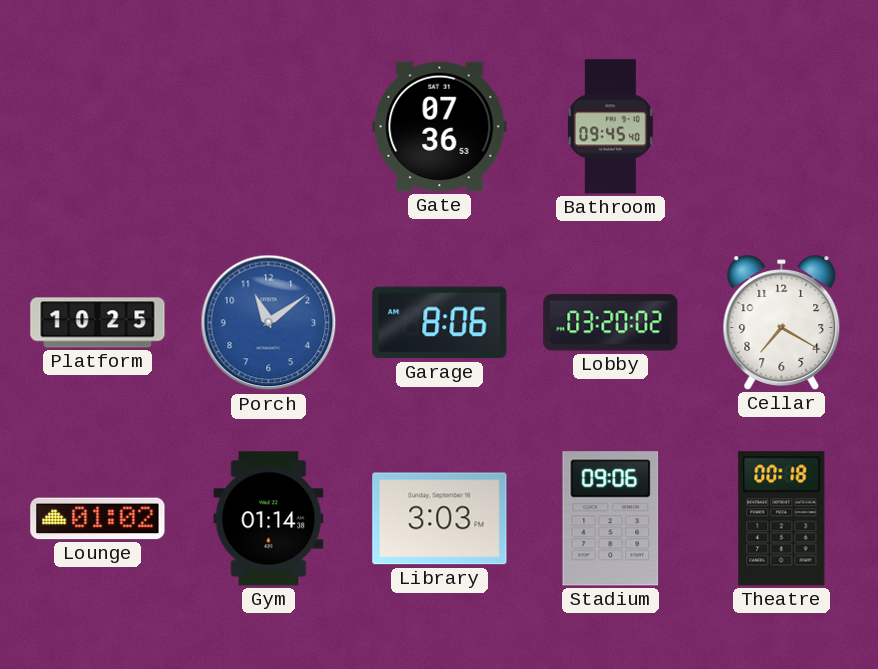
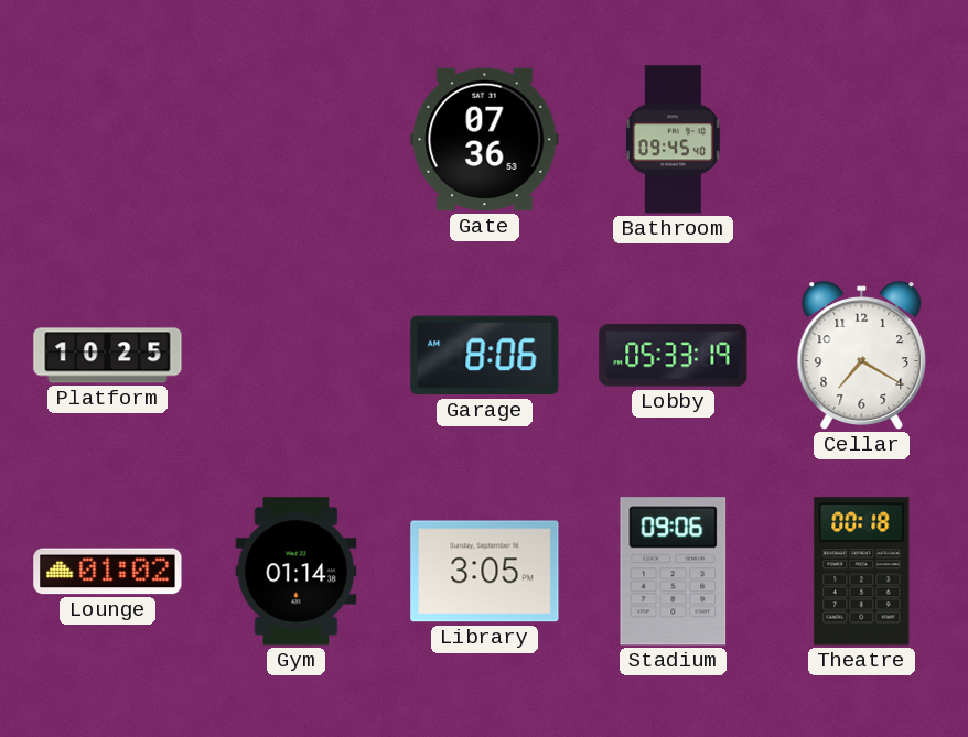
Porch: 11:09 -> none
Lobby: 03:20 -> 05:33
Library: 3:03 -> 3:05
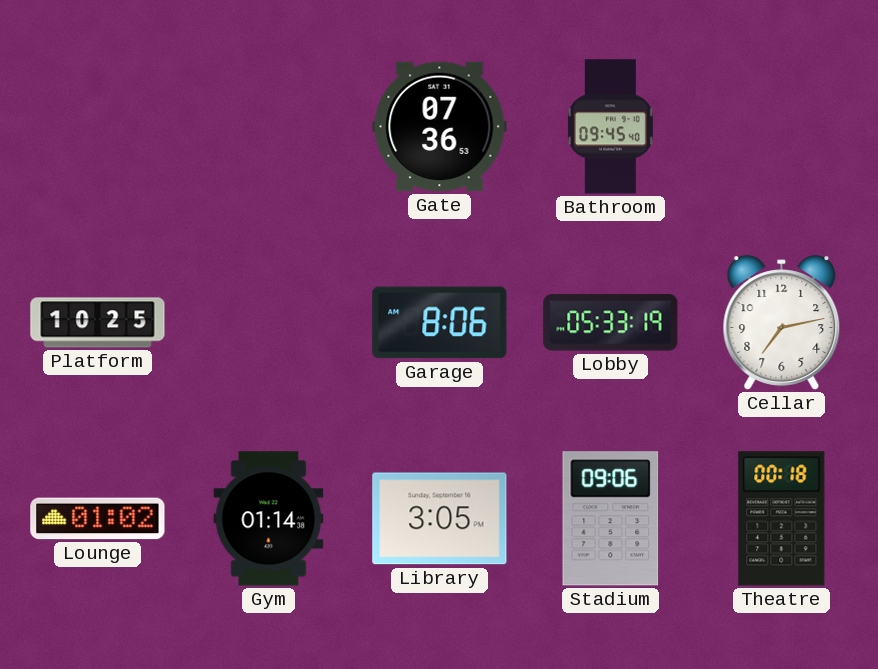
Cellar: 7:20 -> 7:13
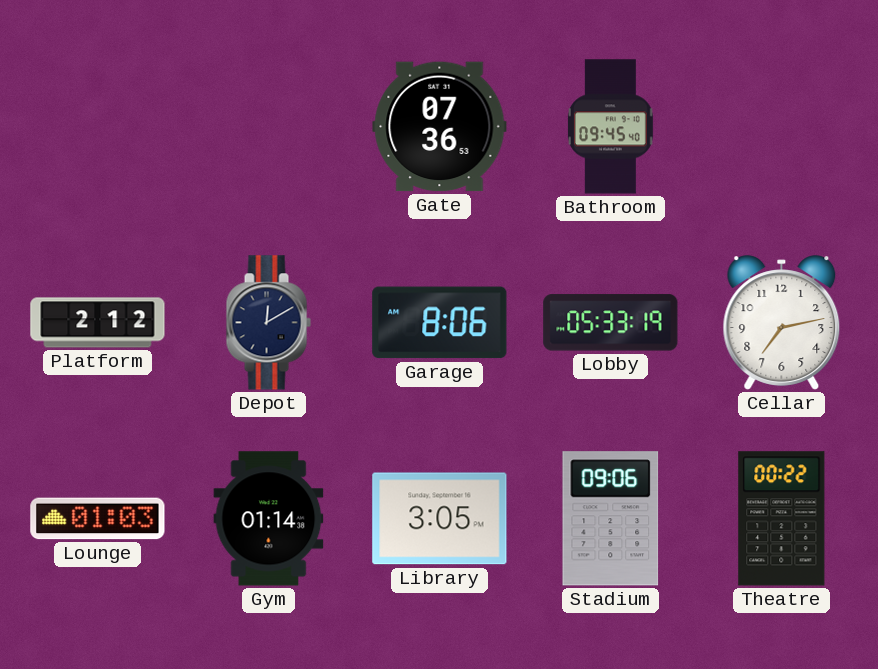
Platform: 10:25 -> 2:12
Depot: none -> 12:10
Lounge: 01:02 -> 01:03
Theatre: 00:18 -> 00:22
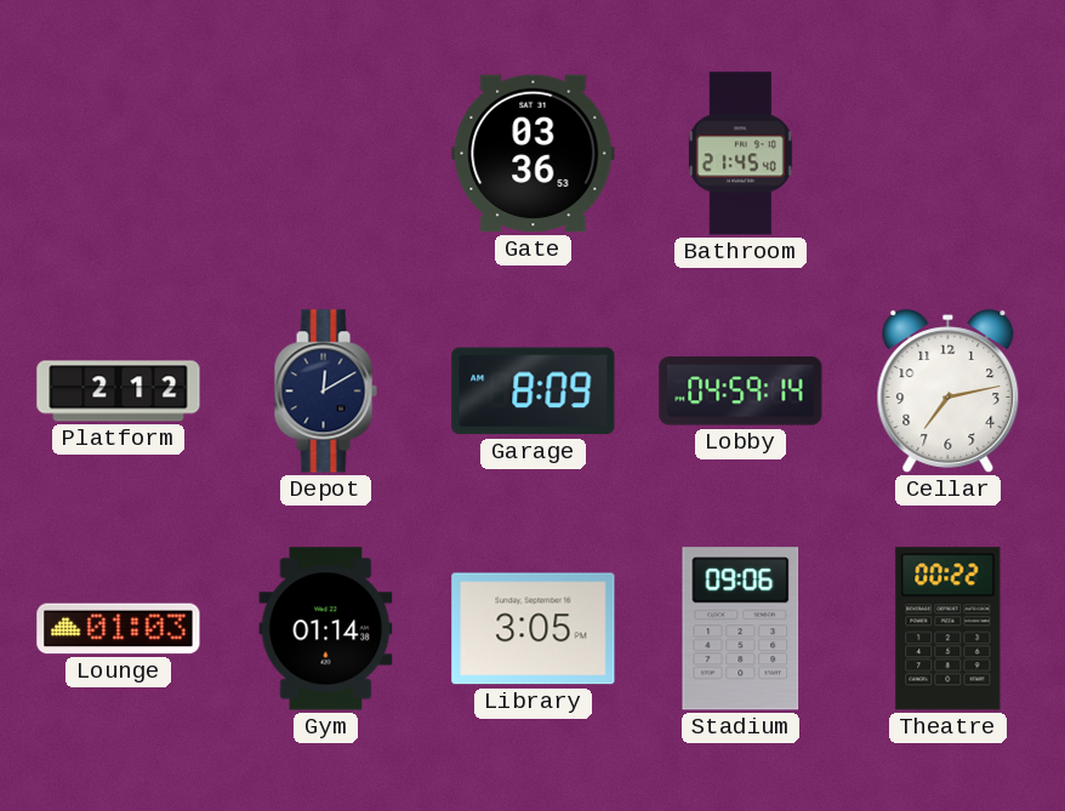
Gate: 07:36 -> 03:36
Bathroom: 09:45 -> 21:45
Garage: 8:06 -> 8:09
Lobby: 05:33 -> 04:59
